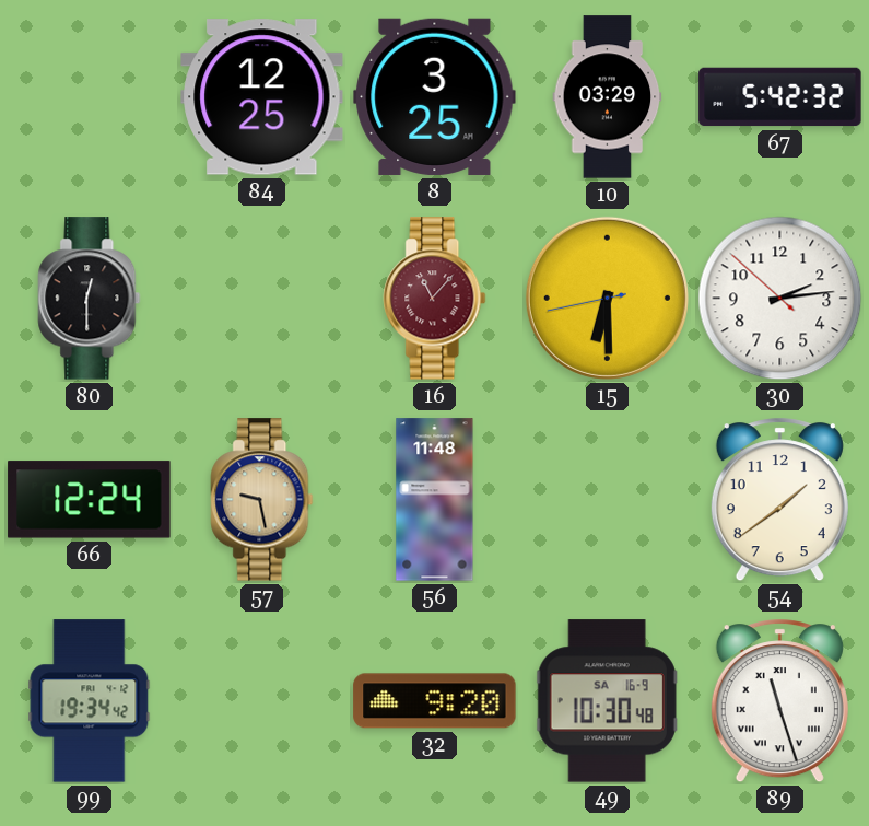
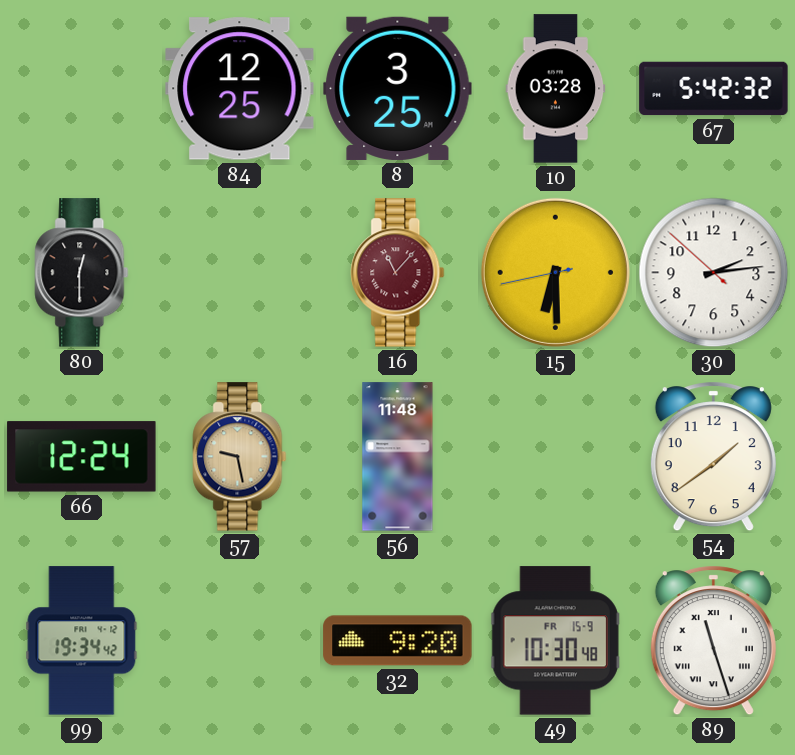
10: 03:29 -> 03:28
49 date: SA 16-9 -> FR 15-9
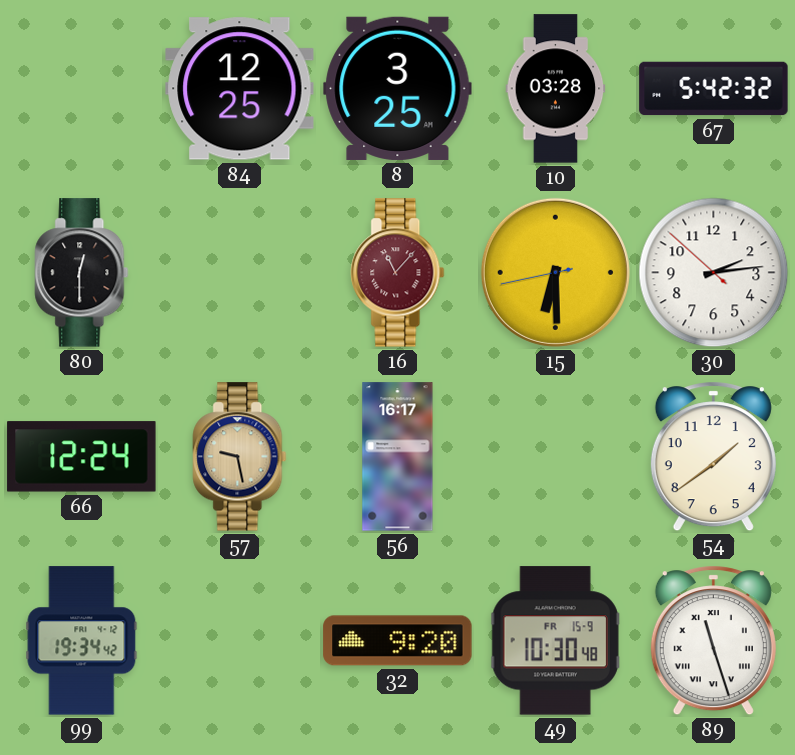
56: 11:48 -> 16:17
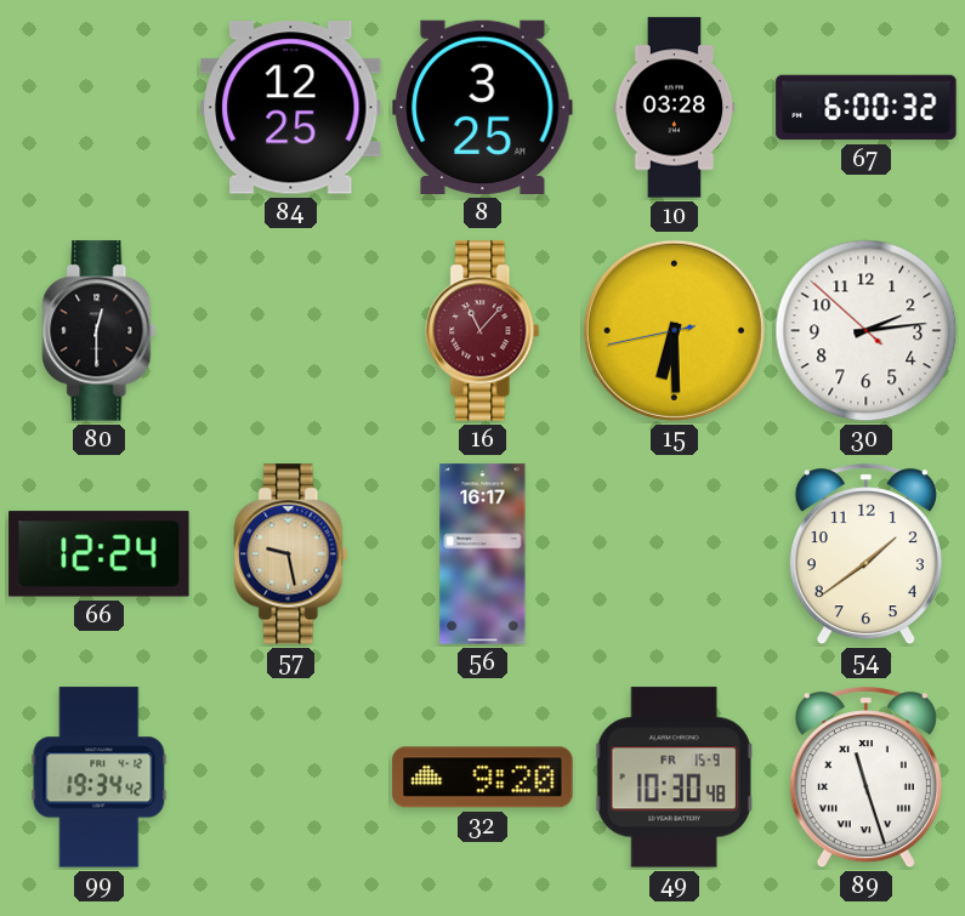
67: 5:42 -> 6:00
